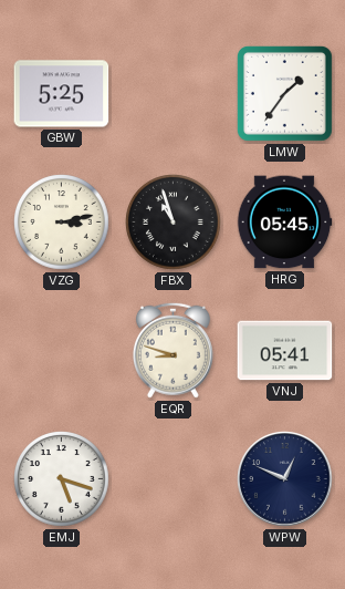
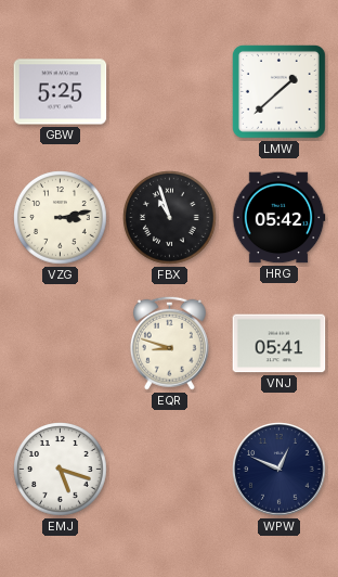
LMW: 1:36 -> 1:38
HRG: 05:45 -> 05:42
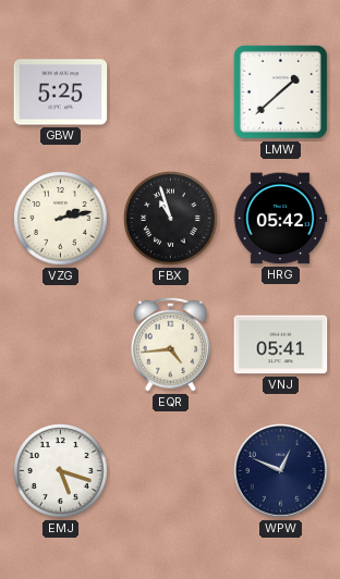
VZG: 3:13 -> 2:13
EQR: 8:48 -> 4:44
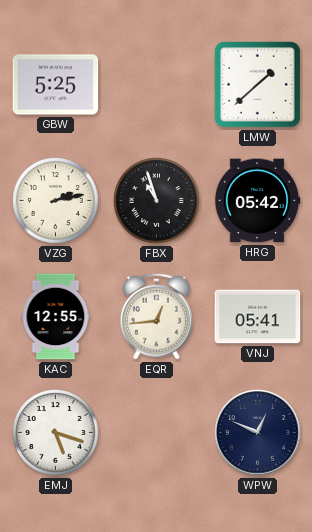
KAC: none -> 12:55
EQR: 4:44 -> 12:44
